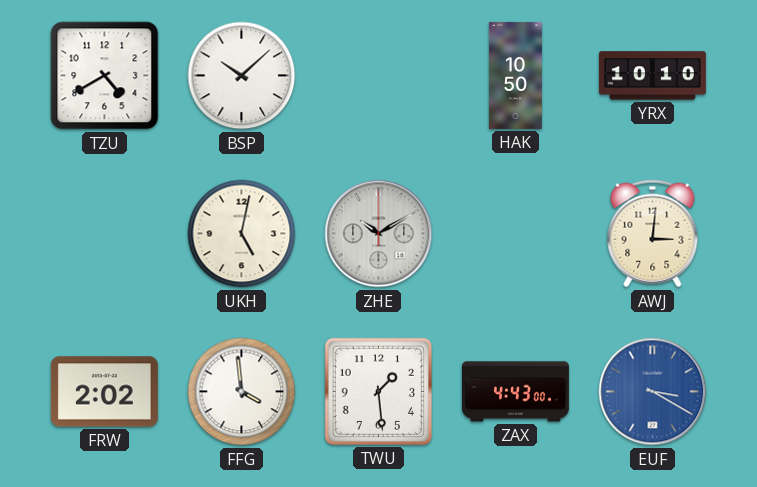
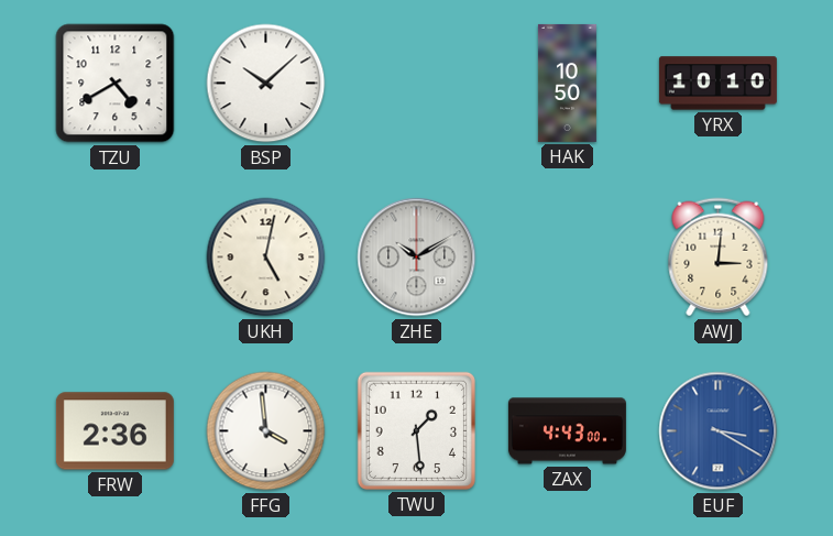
FRW: 2:02 -> 2:36
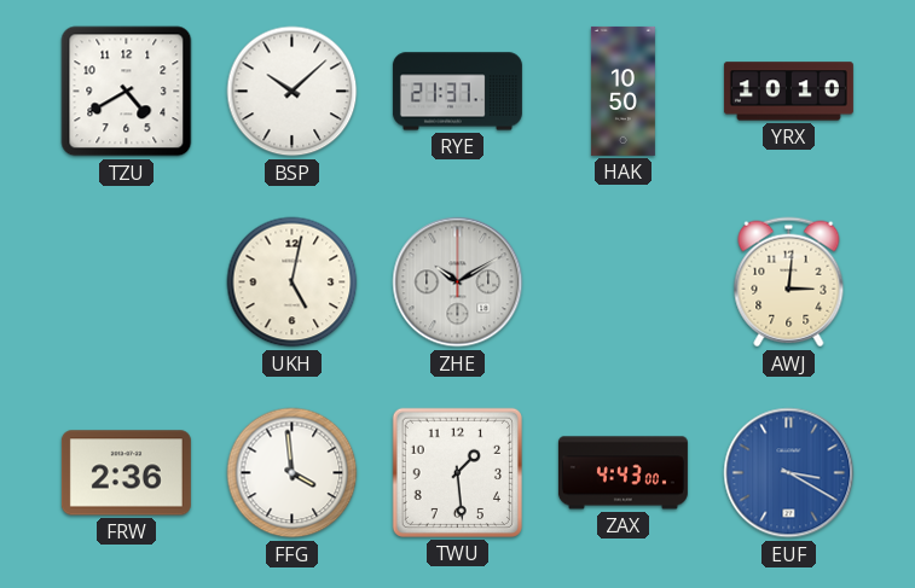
RYE: none -> 21:37
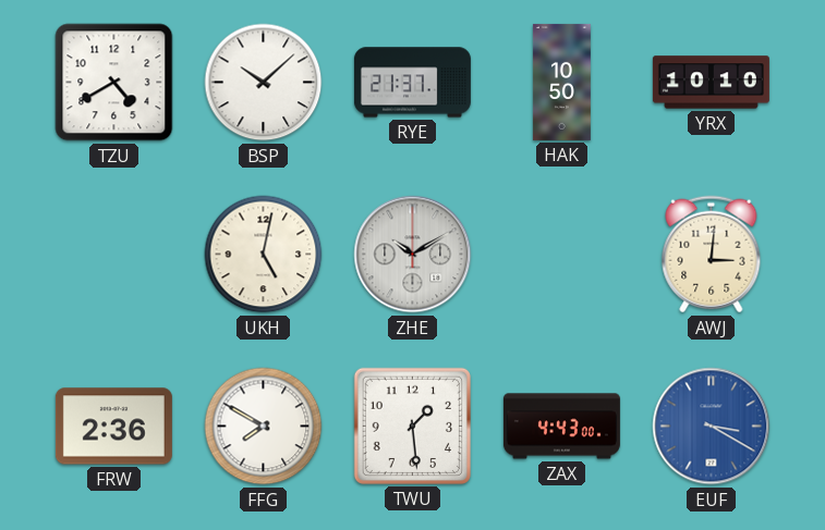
FFG: 3:59 -> 7:50
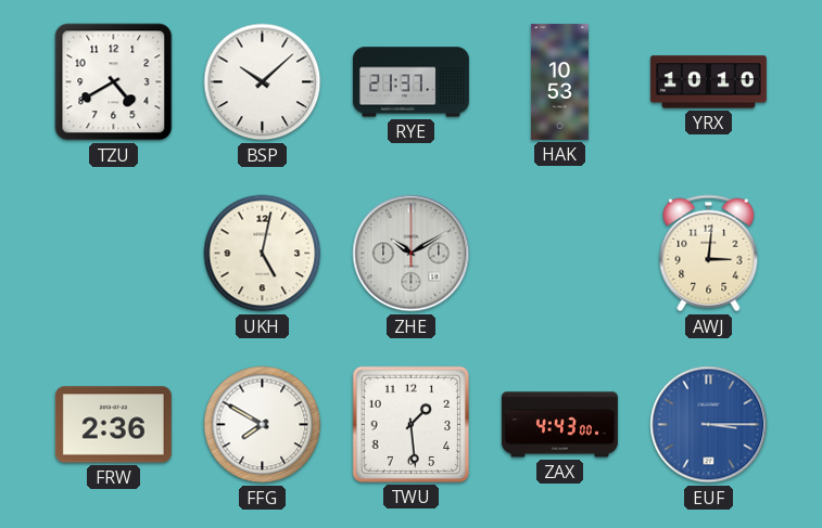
HAK: 10:50 -> 10:53
EUF: 3:20 -> 3:15
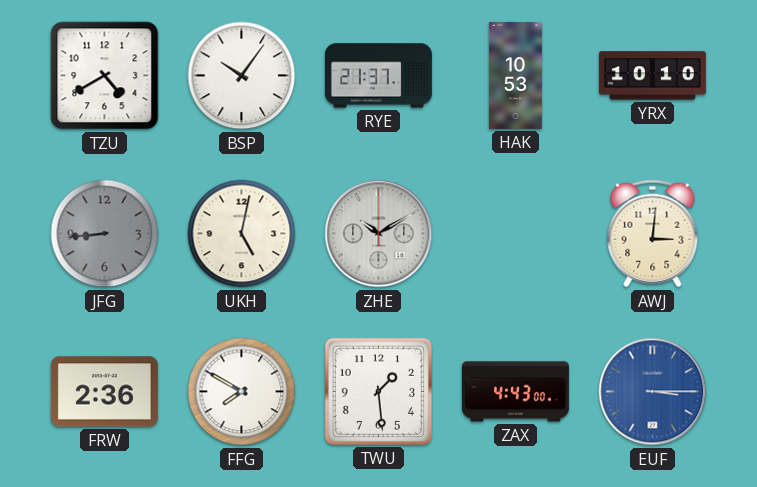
BSP: 10:08 -> 10:06
JFG: none -> 8:44
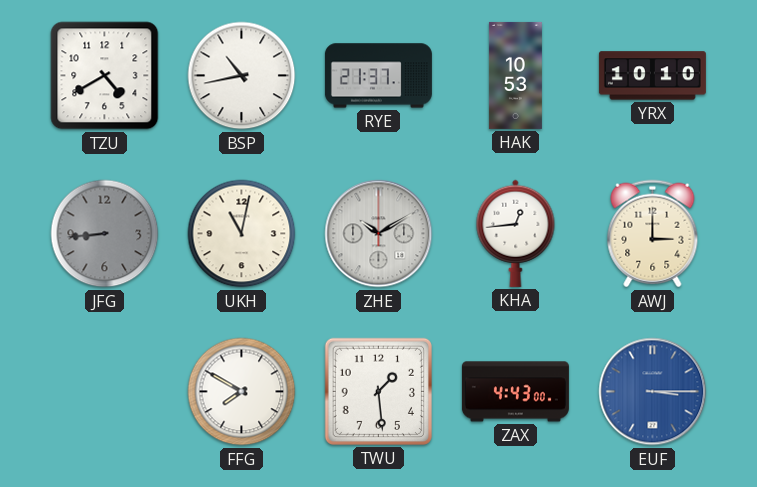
BSP: 10:06 -> 10:43
UKH: 5:02 -> 11:02
KHA: none -> 12:44
AWJ: 3:01 -> 3:00
FRW: 2:36 -> none
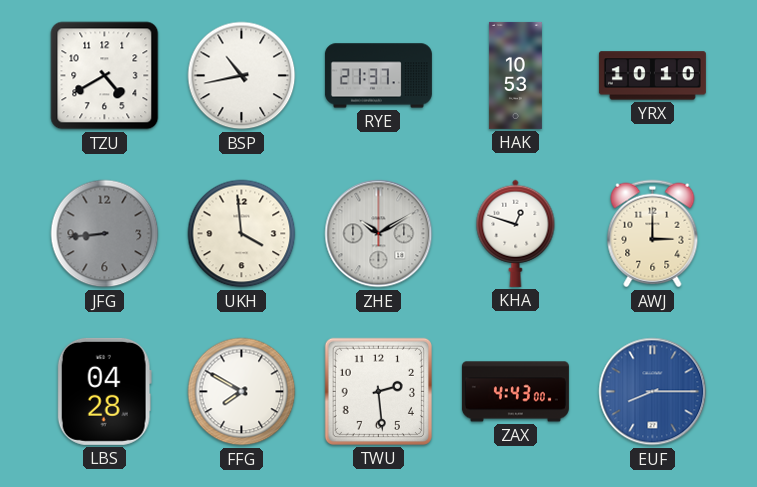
UKH: 11:02 -> 3:59
KHA: 12:44 -> 12:48
LBS: none -> 04:28
TWU: 1:29 -> 2:29
EUF: 3:15 -> 8:15
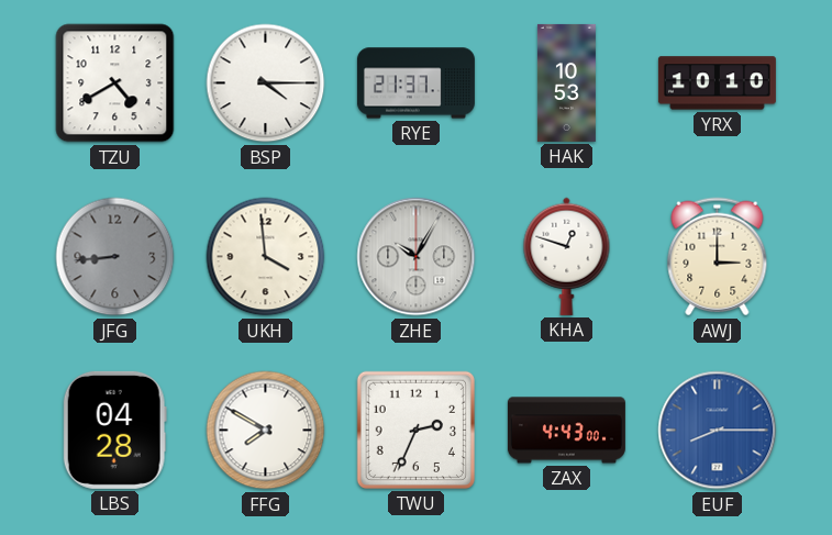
BSP: 10:43 -> 4:15
ZHE: 10:10 -> 10:05
TWU: 2:29 -> 2:34
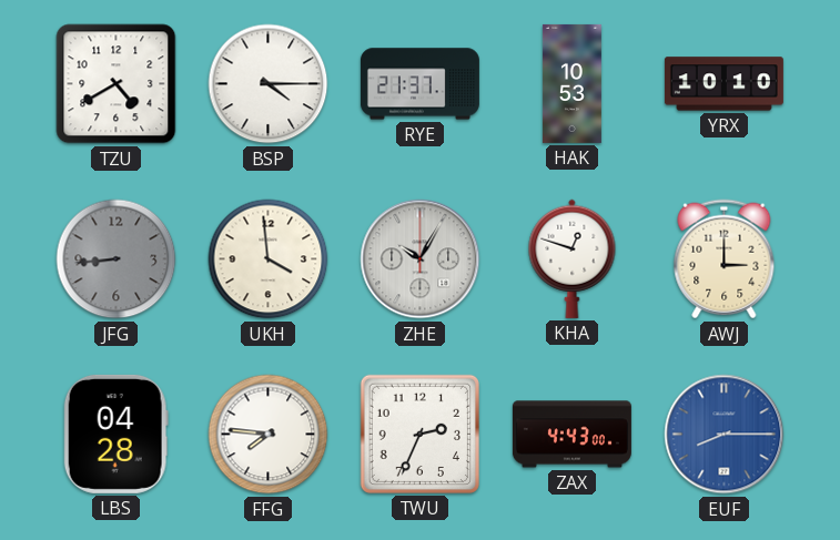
FFG: 7:50 -> 7:46
